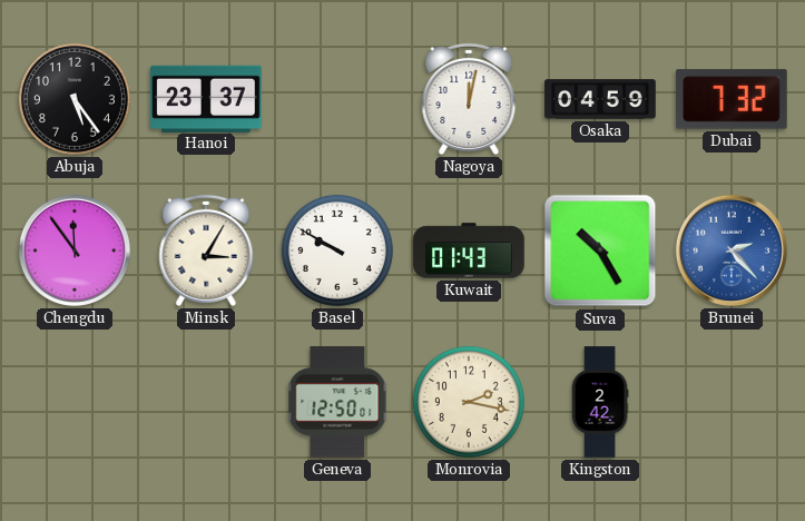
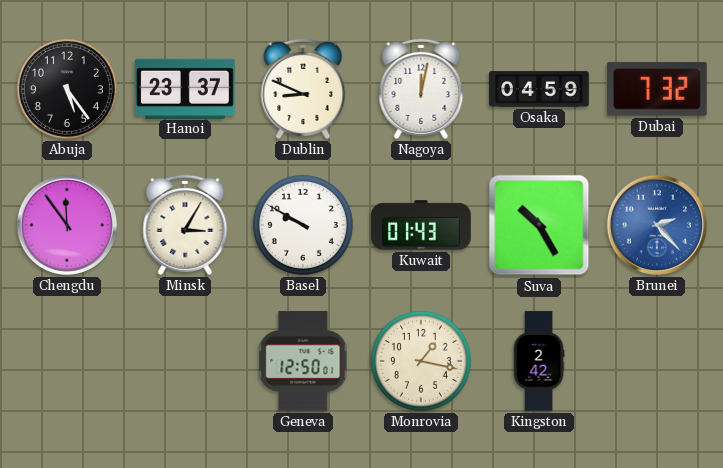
Dublin: none -> 8:49
Monrovia: 2:17 -> 1:17
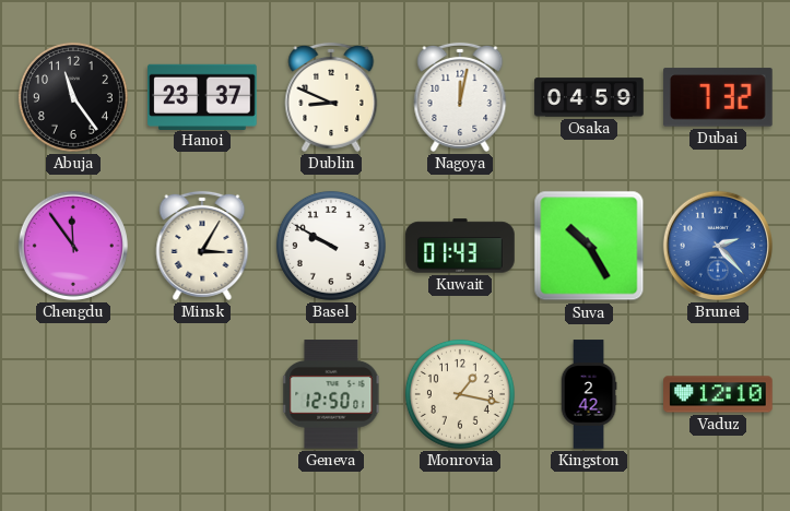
Abuja: 5:24 -> 11:24
Vaduz: none -> 12:10
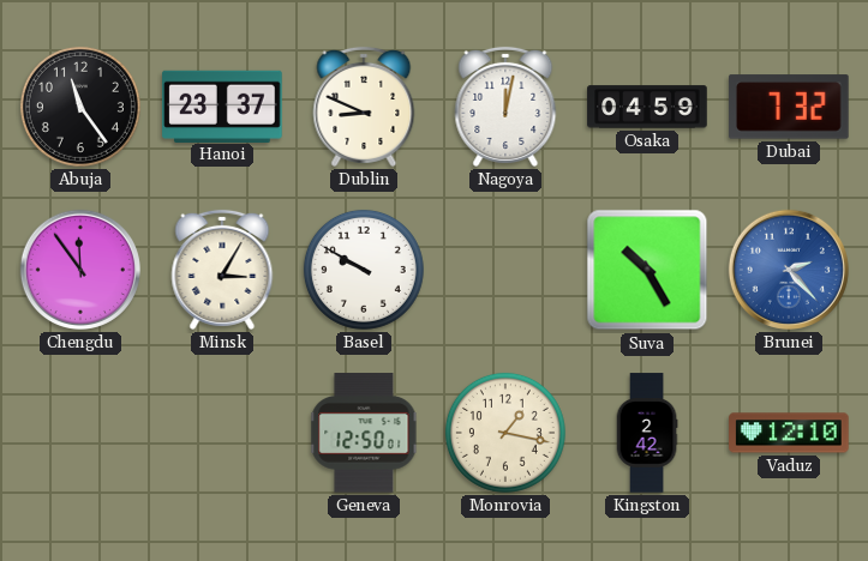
Kuwait: 01:43 -> none
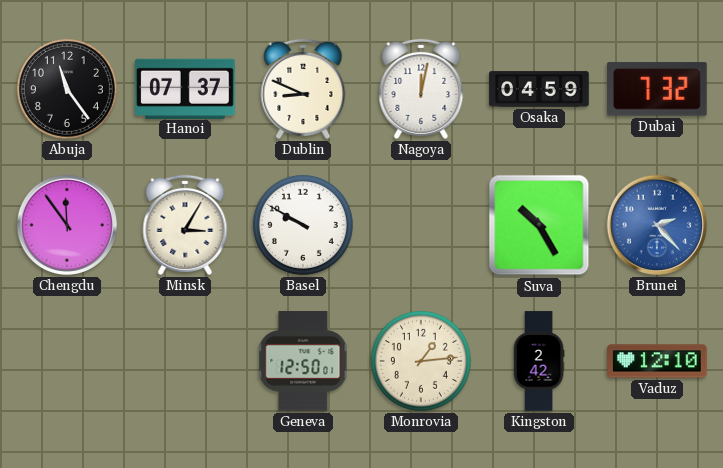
Hanoi: 23:37 -> 07:37
Monrovia: 1:17 -> 1:14
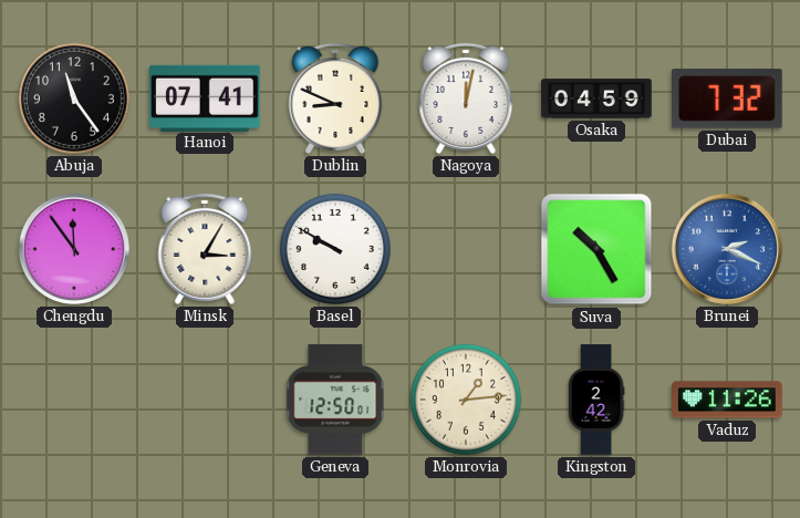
Hanoi: 07:37 -> 07:41
Brunei: 2:23 -> 2:19
Vaduz: 12:10 -> 11:26
